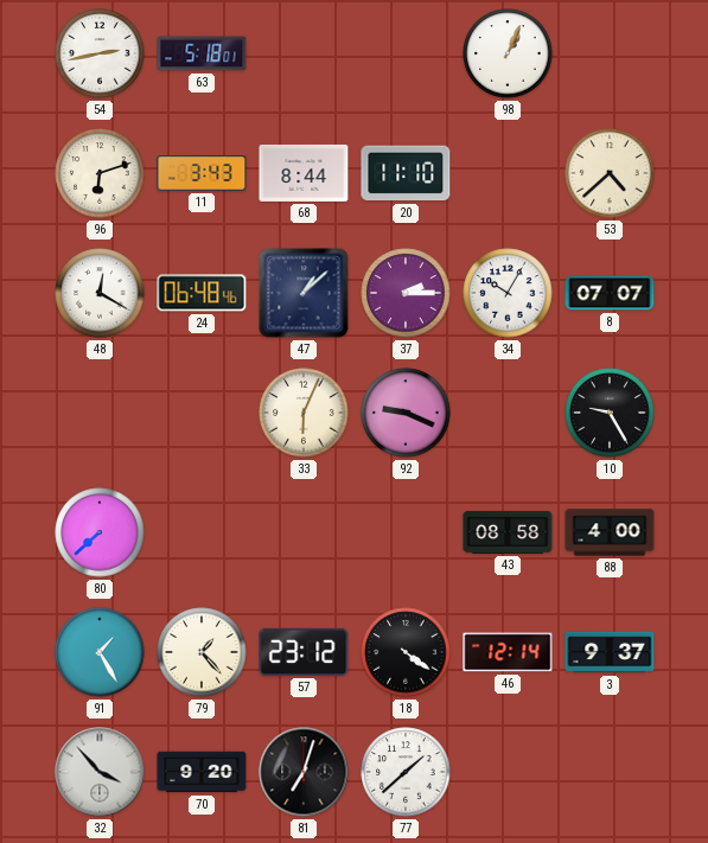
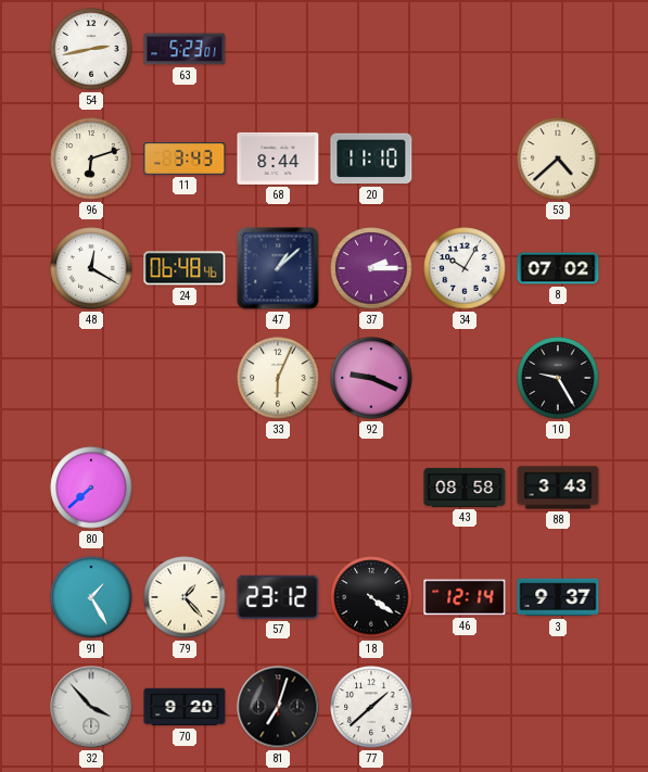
63: 5:18 -> 5:23
98: 1:04 -> none
8: 07:07 -> 07:02
88: 4:00 -> 3:43
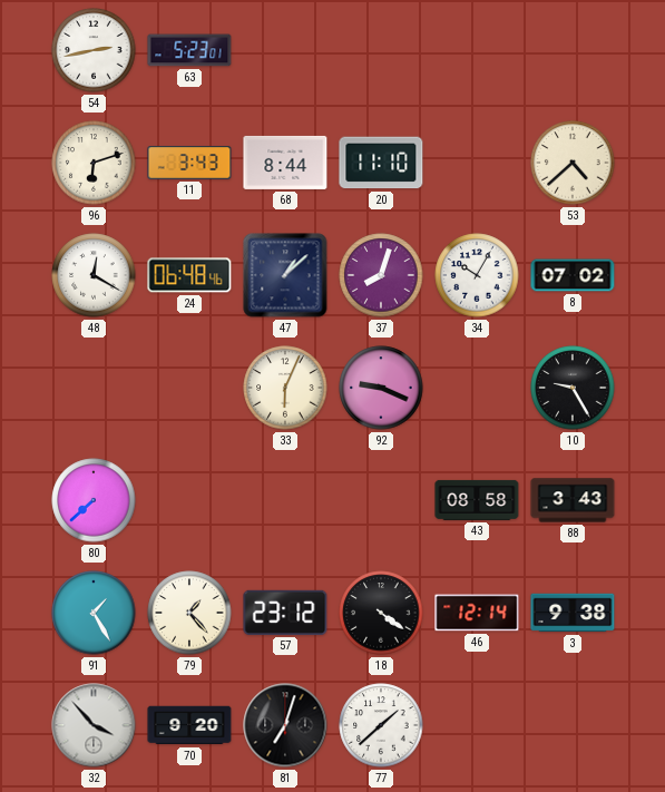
37: 2:15 -> 8:03
3: 9:37 -> 9:38
